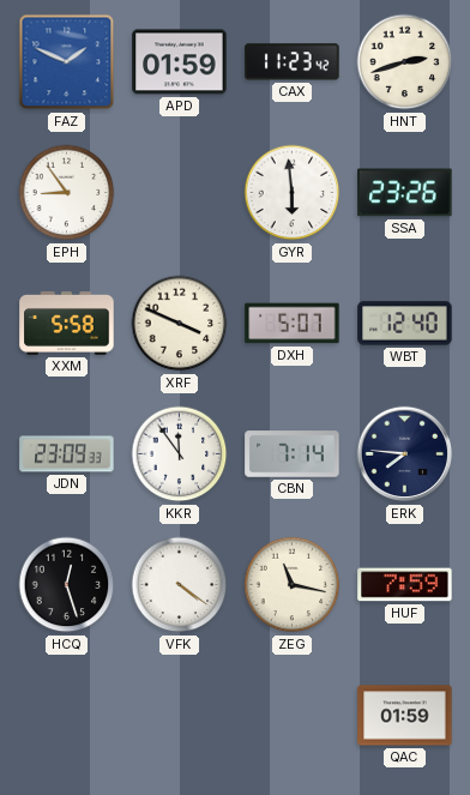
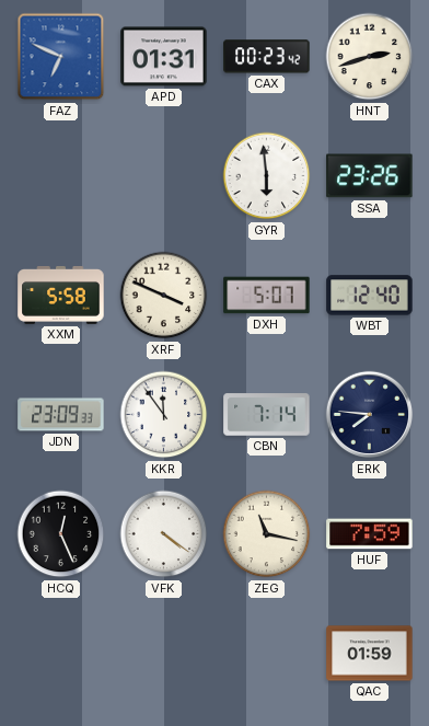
FAZ: 1:49 -> 6:49
APD: 01:59 -> 01:31
CAX: 11:23 -> 00:23
EPH: 8:54 -> none
HCQ: 12:27 -> 12:26
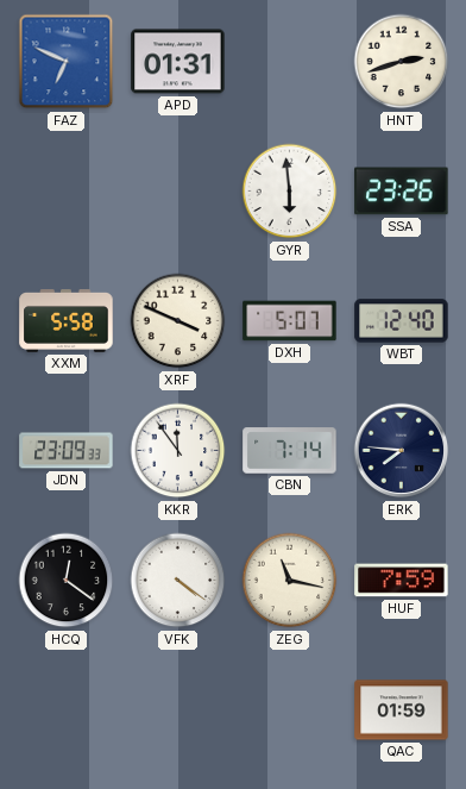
CAX: 00:23 -> none
HCQ: 12:26 -> 12:21
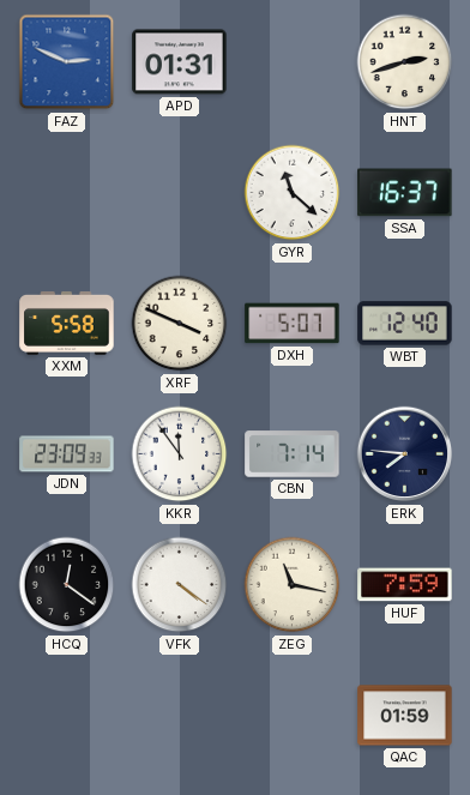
FAZ: 6:49 -> 2:49
GYR: 5:59 -> 11:22
SSA: 23:26 -> 16:37
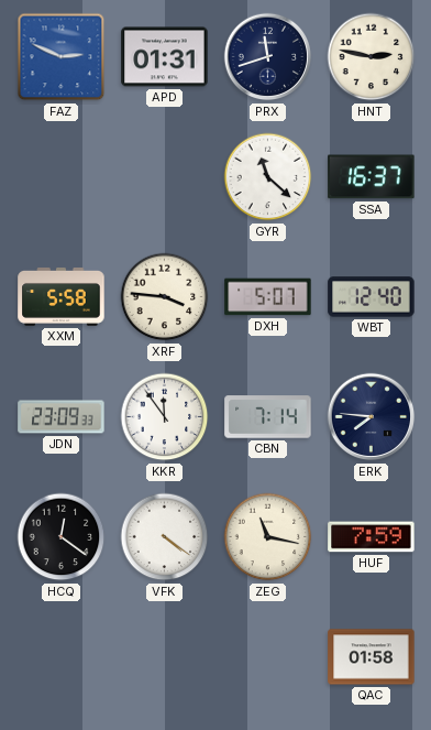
PRX: none -> 11:42
HNT: 2:42 -> 2:47
XRF: 3:49 -> 3:46
QAC: 01:59 -> 01:58
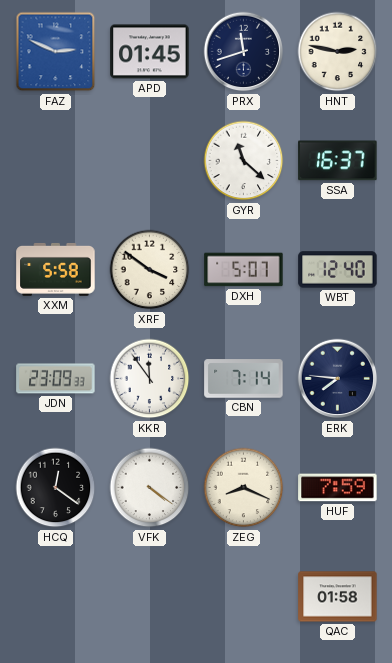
APD: 01:31 -> 01:45
XRF: 3:46 -> 3:51
ZEG: 11:17 -> 8:19
